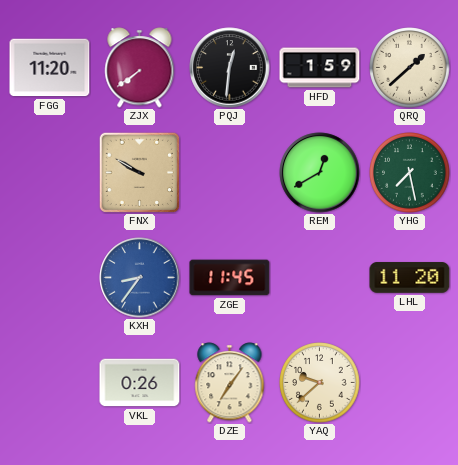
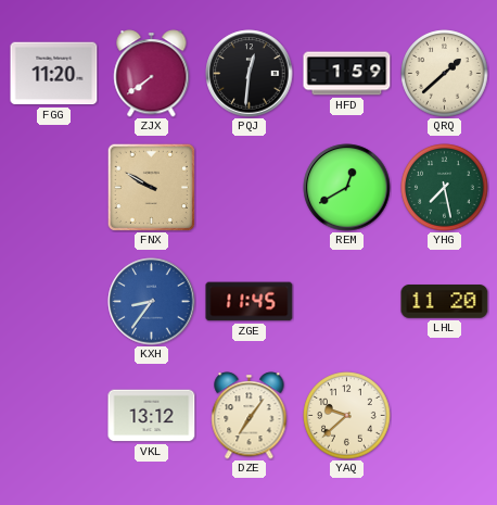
VKL: 0:26 -> 13:12
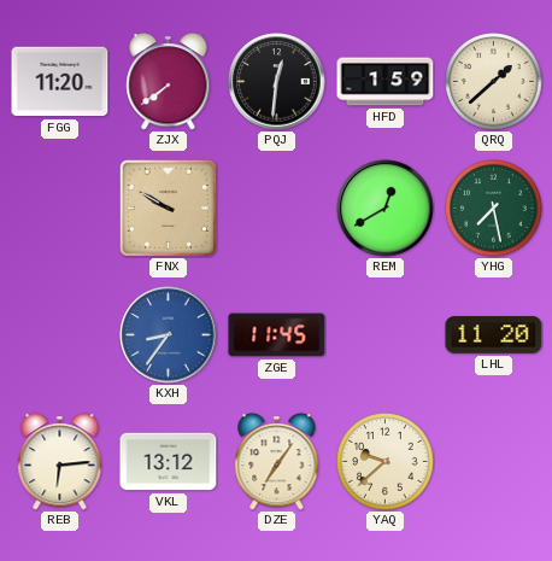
REB: none -> 6:14
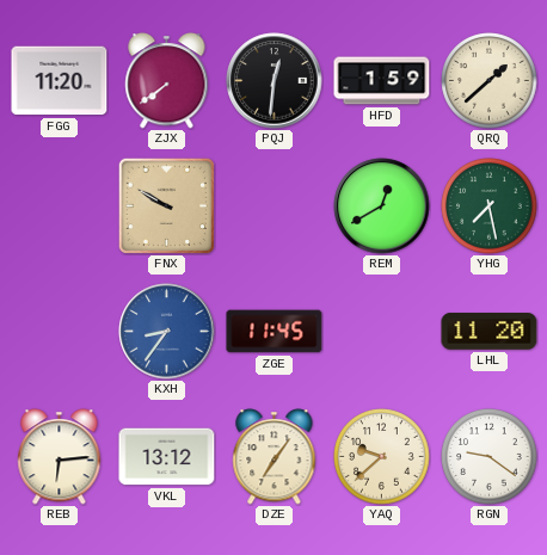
RGN: none -> 9:21
